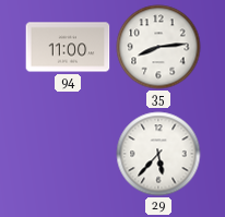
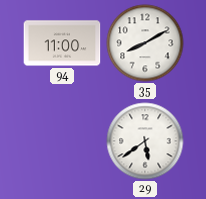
35: 8:14 -> 8:10
29: 5:37 -> 5:39
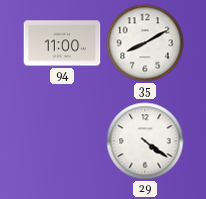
29: 5:39 -> 4:21
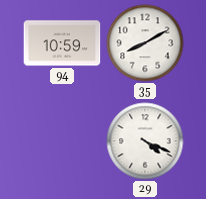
94: 11:00 -> 10:59
29: 4:21 -> 4:19
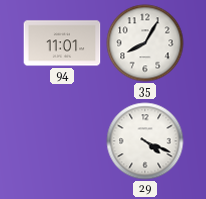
94: 10:59 -> 11:01
35: 8:10 -> 8:05
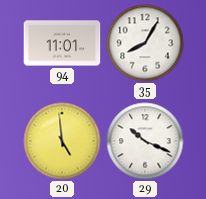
20: none -> 4:59
29: 4:19 -> 10:19
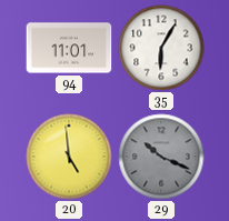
35: 8:05 -> 6:05
29 dial: white -> grey
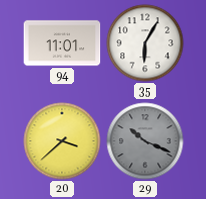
20: 4:59 -> 3:38
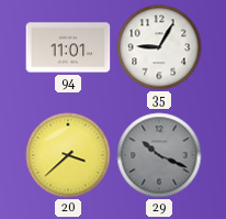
35: 6:05 -> 9:05
